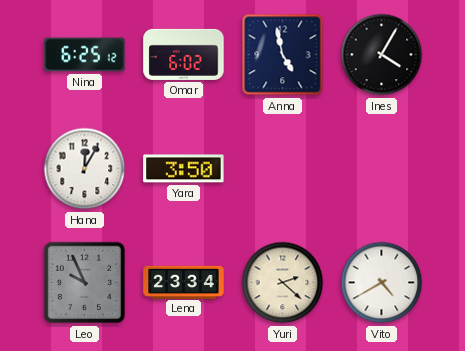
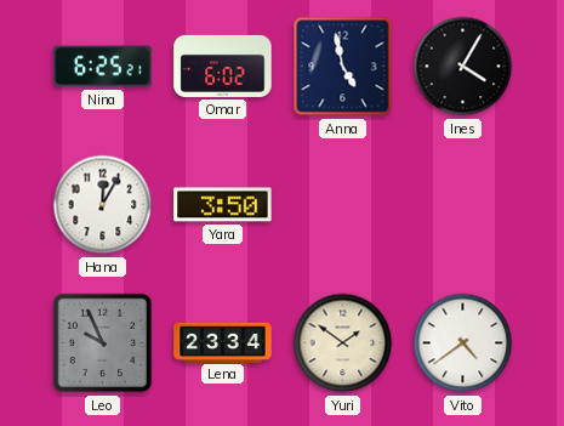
Nina: 6:25:12 -> 6:25:21
Yuri: 2:22 -> 1:51
Vito: 4:40 -> 4:39
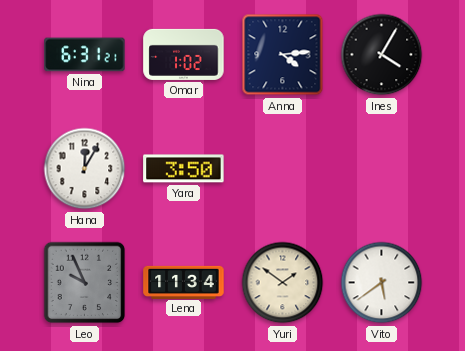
Nina: 6:25 -> 6:31
Omar: 6:02 -> 1:02
Anna: 4:58 -> 4:14
Lena: 23:34 -> 11:34
Vito: 4:39 -> 5:39
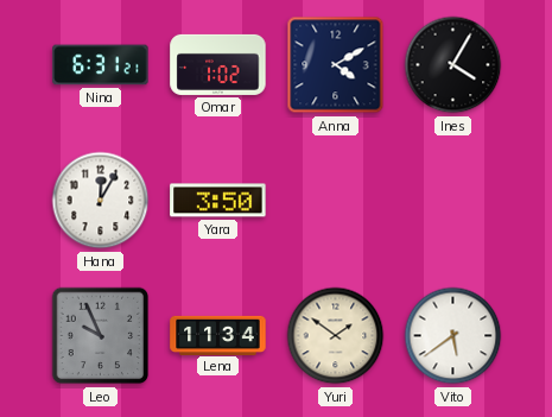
Anna: 4:14 -> 4:10
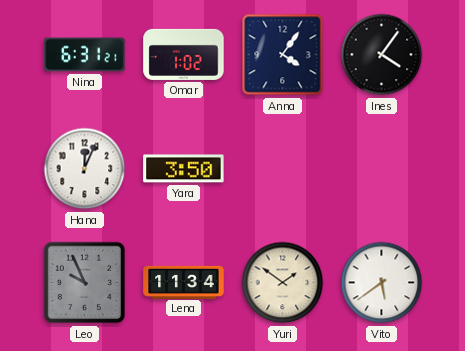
Anna: 4:10 -> 4:06
Ines: 4:05 -> 4:06
Hana: 12:05 -> 12:04
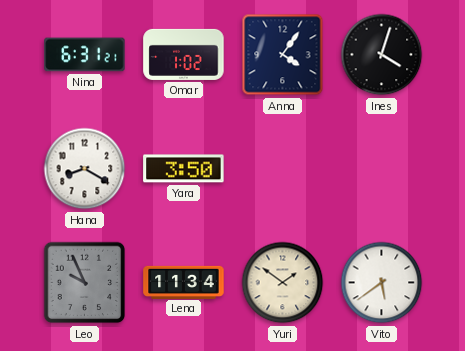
Ines: 4:06 -> 4:03
Hana: 12:04 -> 8:20
